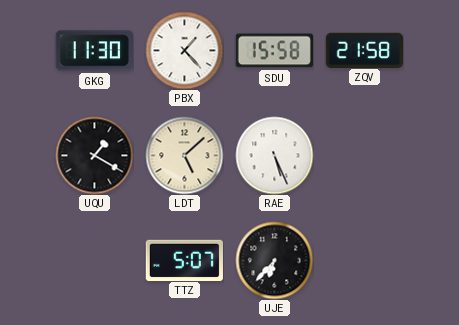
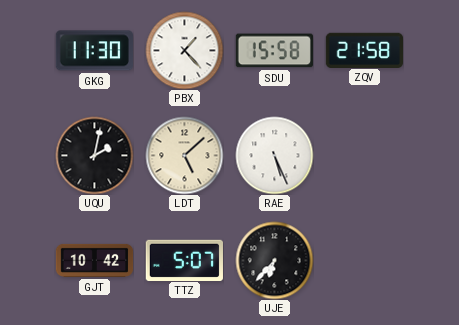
UQU: 1:20 -> 2:02
GJT: none -> 10:42
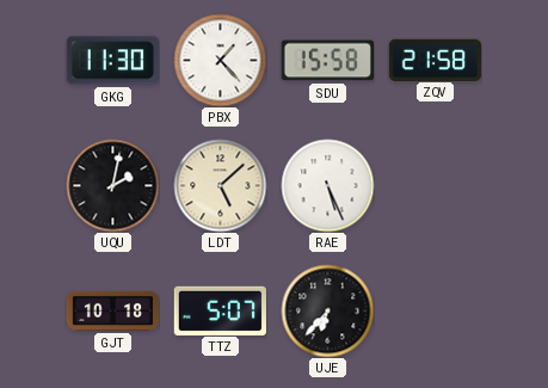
GJT: 10:42 -> 10:18
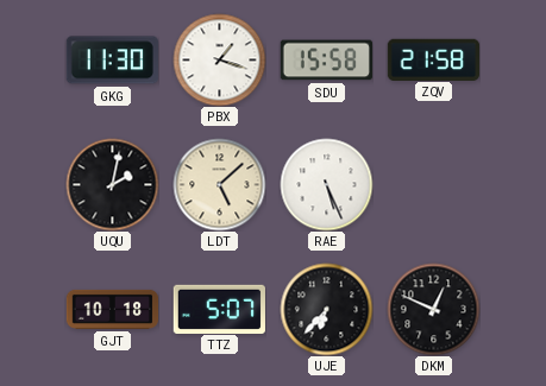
PBX: 1:23 -> 1:18
DKM: none -> 12:49
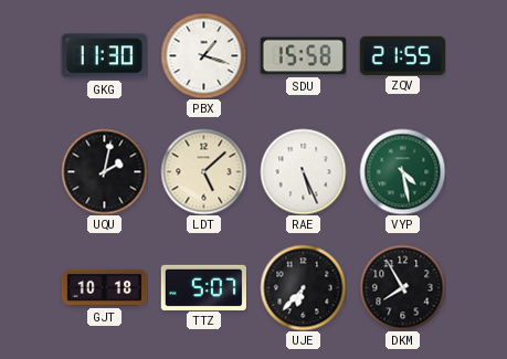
ZQV: 21:58 -> 21:55
VYP: none -> 4:28
DKM: 12:49 -> 7:55
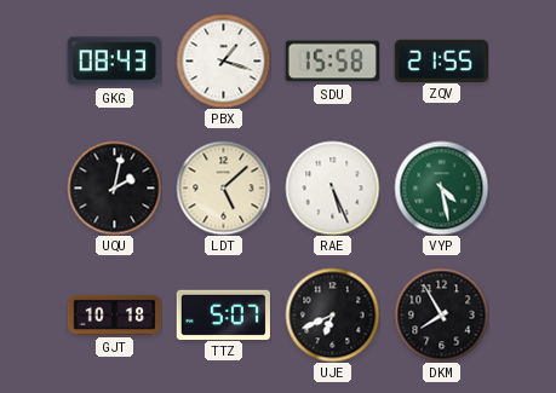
GKG: 11:30 -> 08:43
UJE: 6:37 -> 6:41
